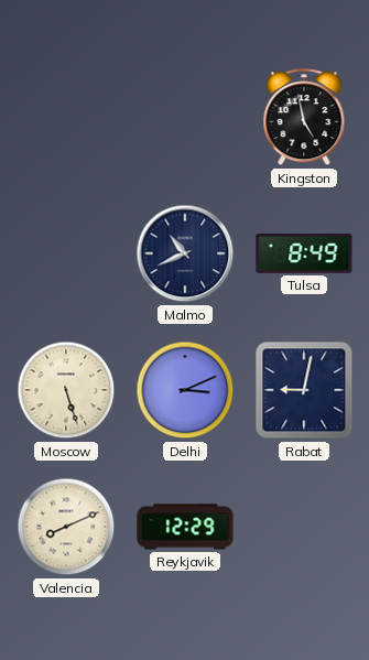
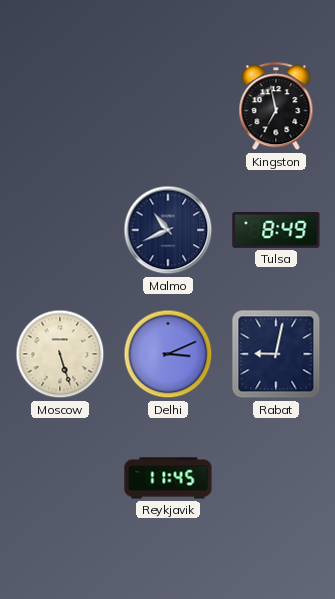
Kingston: 4:58 -> 6:58
Valencia: 8:11 -> none
Reykjavik: 12:29 -> 11:45
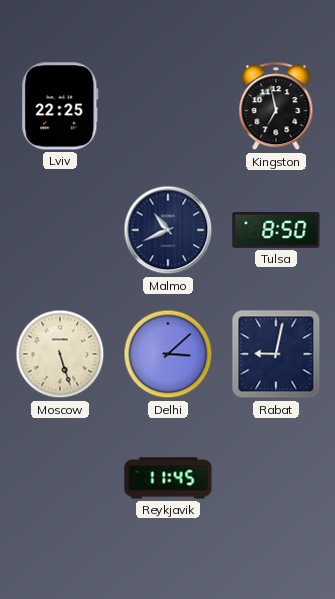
Lviv: none -> 22:25
Tulsa: 8:49 -> 8:50
Delhi: 3:11 -> 3:08
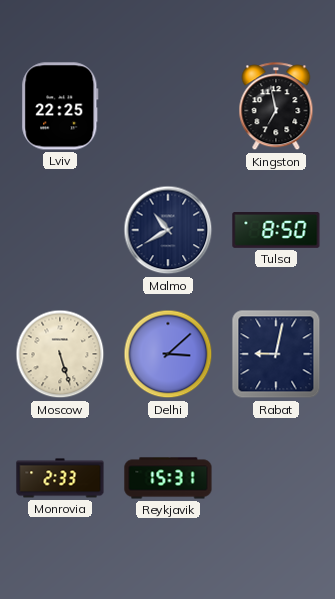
Malmo: 10:41 -> 10:40
Monrovia: none -> 2:33
Reykjavik: 11:45 -> 15:31
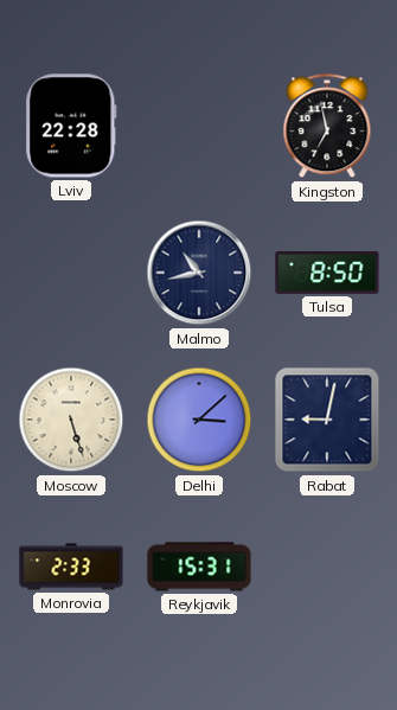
Lviv: 22:25 -> 22:28
Malmo: 10:40 -> 10:43
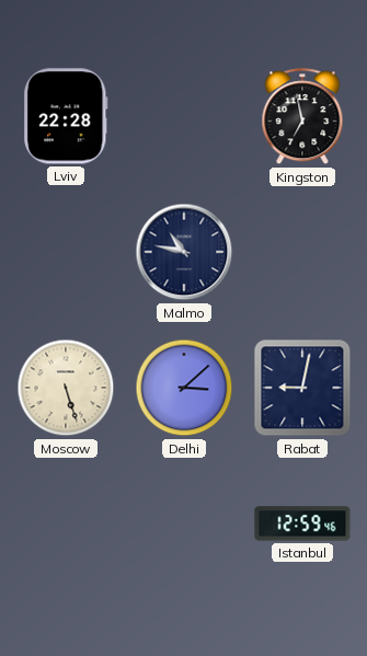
Malmo: 10:43 -> 10:47
Tulsa: 8:50 -> none
Monrovia: 2:33 -> none
Reykjavik: 15:31 -> none
Istanbul: none -> 12:59
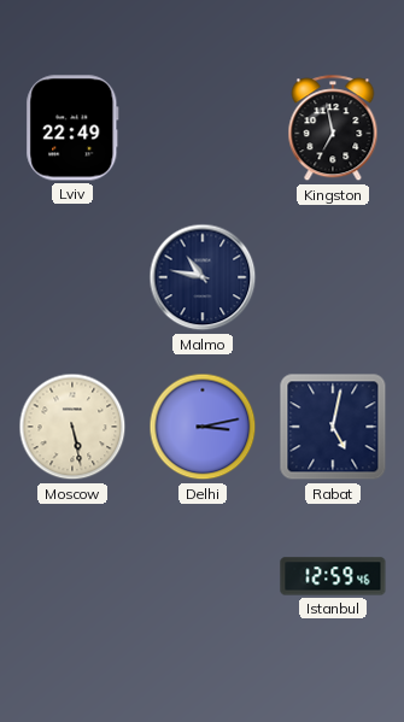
Lviv: 22:28 -> 22:49
Moscow: 5:27 -> 5:28
Delhi: 3:08 -> 3:13
Rabat: 9:02 -> 5:02
